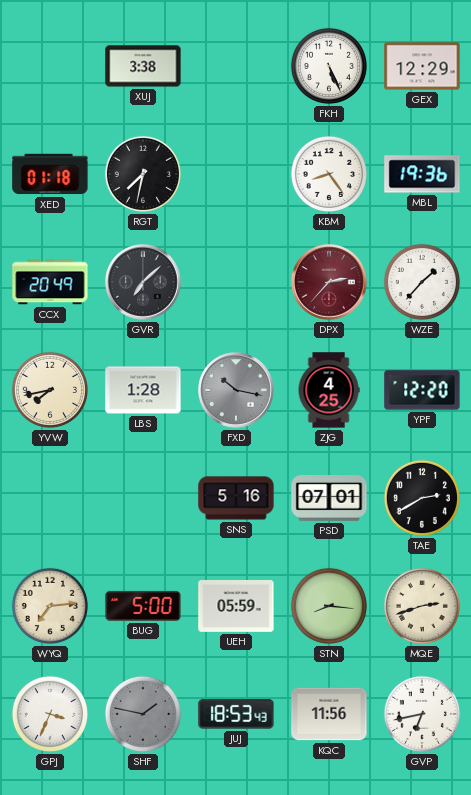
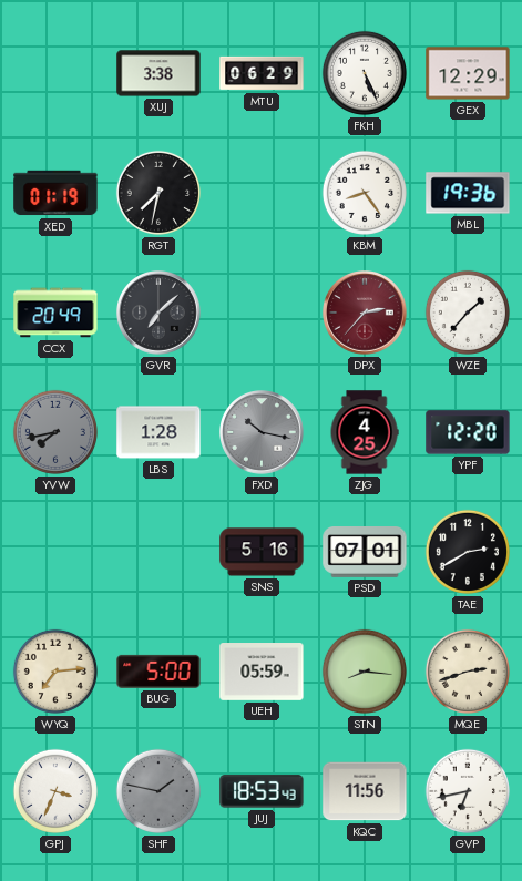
MTU: none -> 06:29
XED: 01:18 -> 01:19
YVW dial: cream -> grey
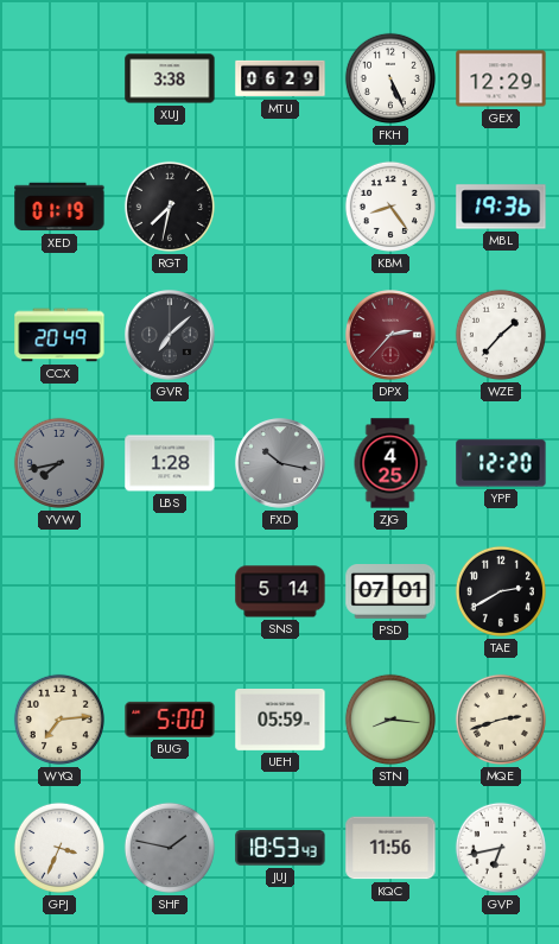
SNS: 5:16 -> 5:14
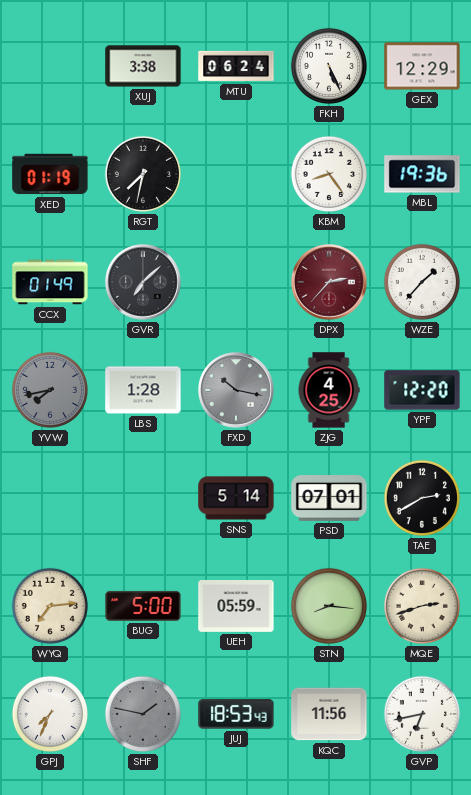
MTU: 06:29 -> 06:24
CCX: 20:49 -> 01:49
GPJ: 3:34 -> 7:34
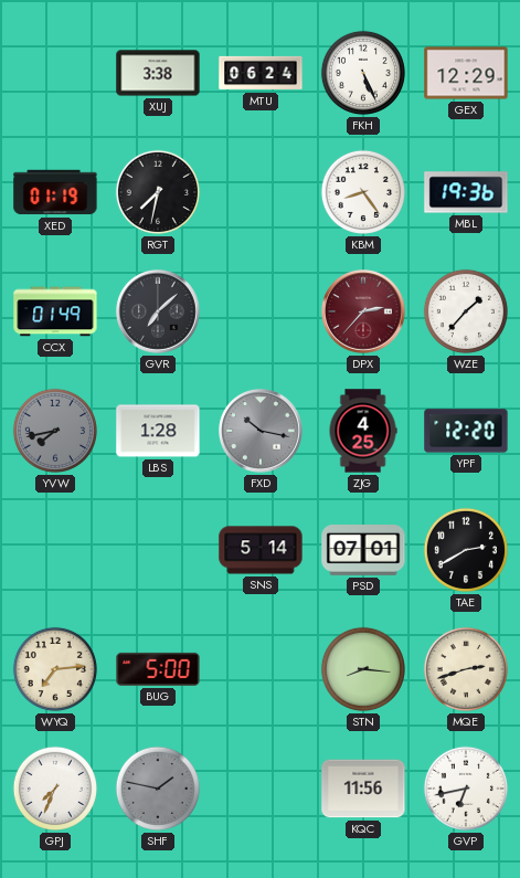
UEH: 05:59 -> none
JUJ: 18:53 -> none
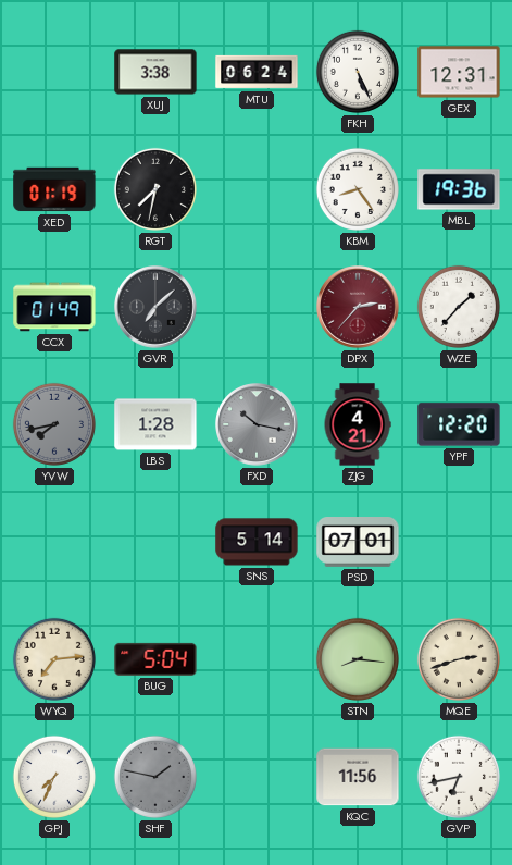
GEX: 12:29 -> 12:31
ZJG: 4:25 -> 4:21
TAE: 2:40 -> none
BUG: 5:00 -> 5:04
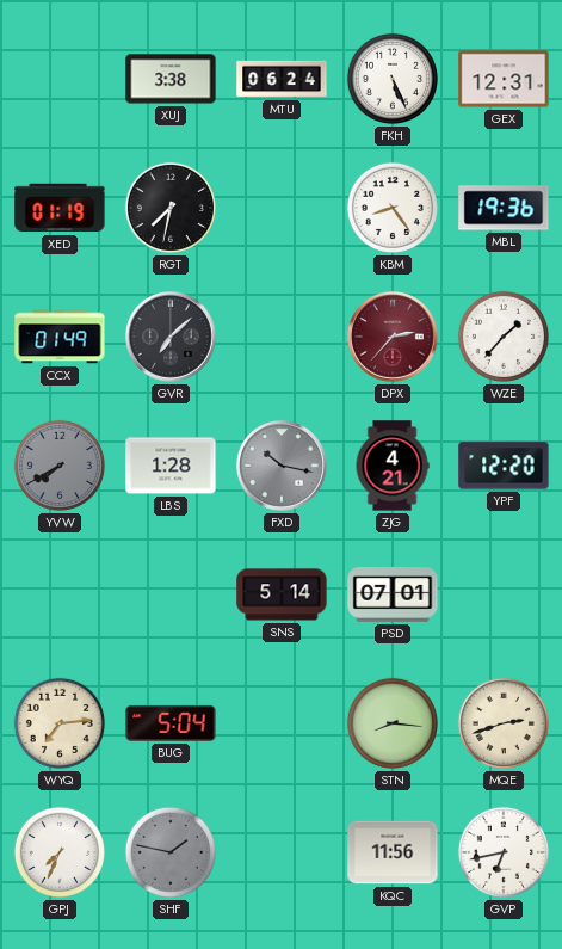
YVW: 7:43 -> 7:40
